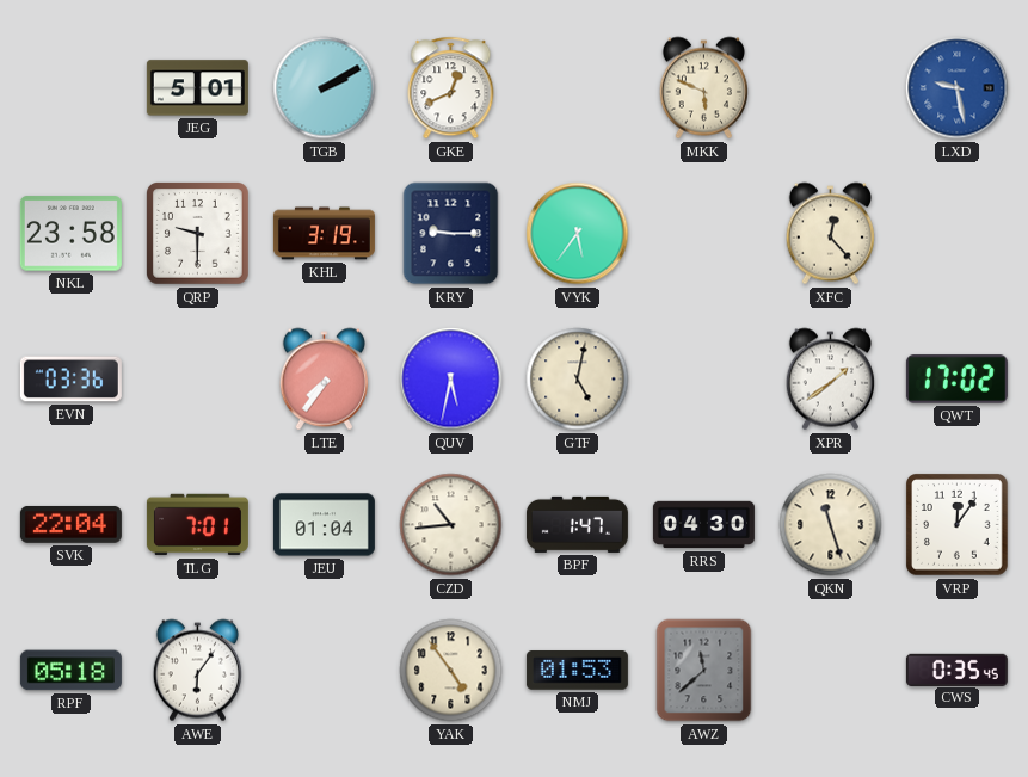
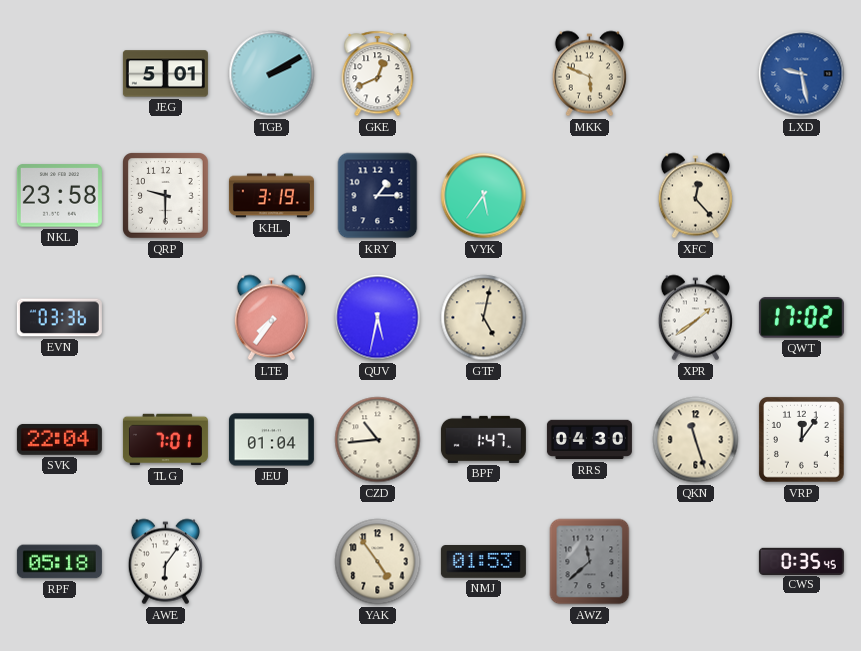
KRY: 9:15 -> 1:15
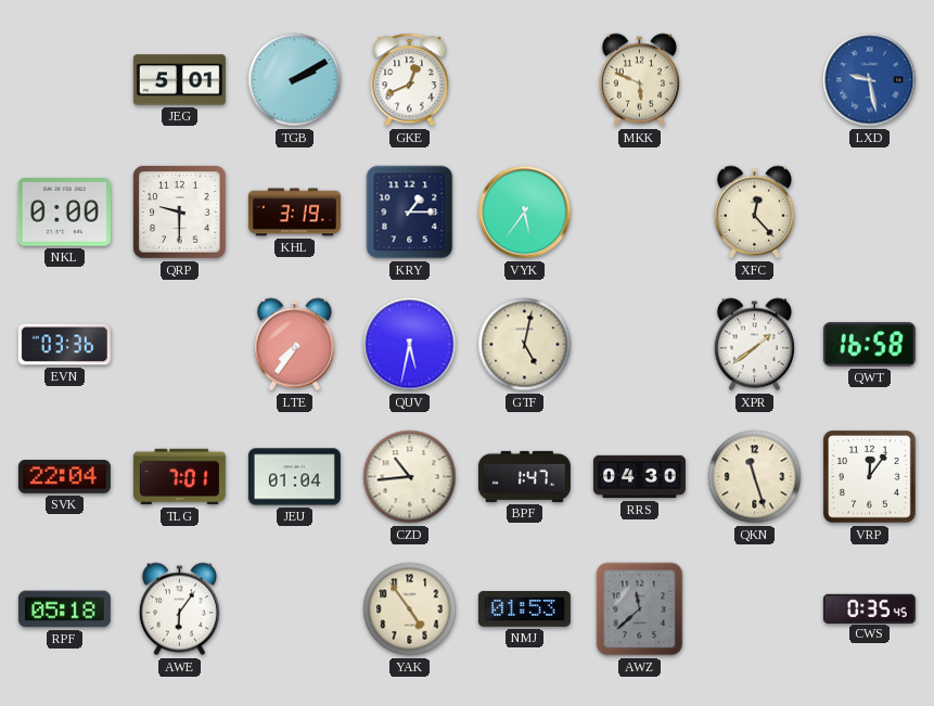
NKL: 23:58 -> 0:00
QWT: 17:02 -> 16:58
